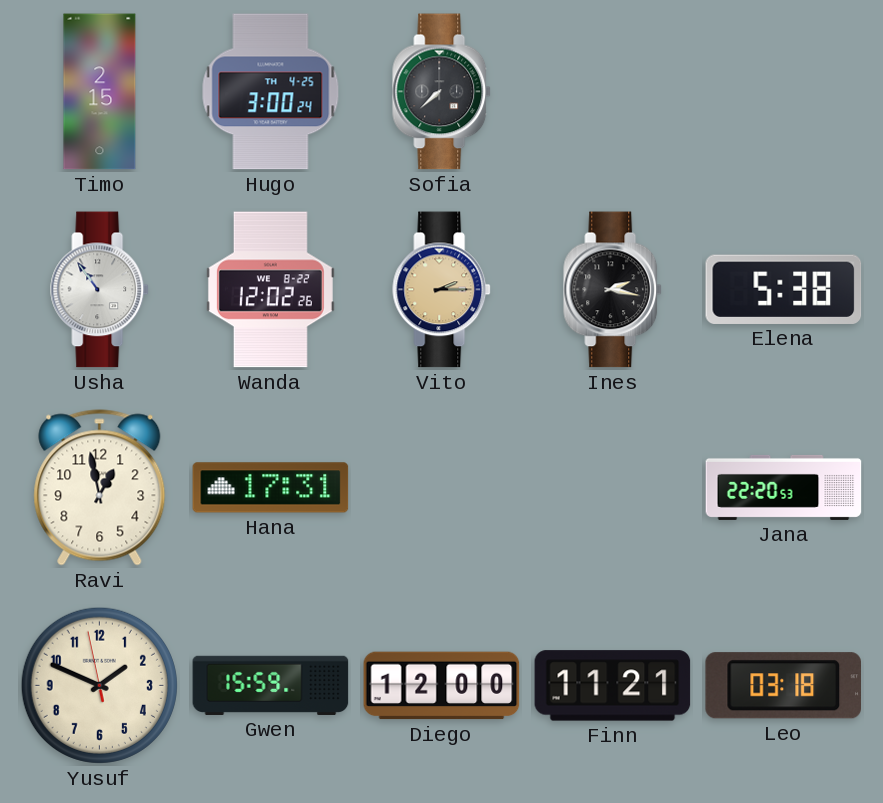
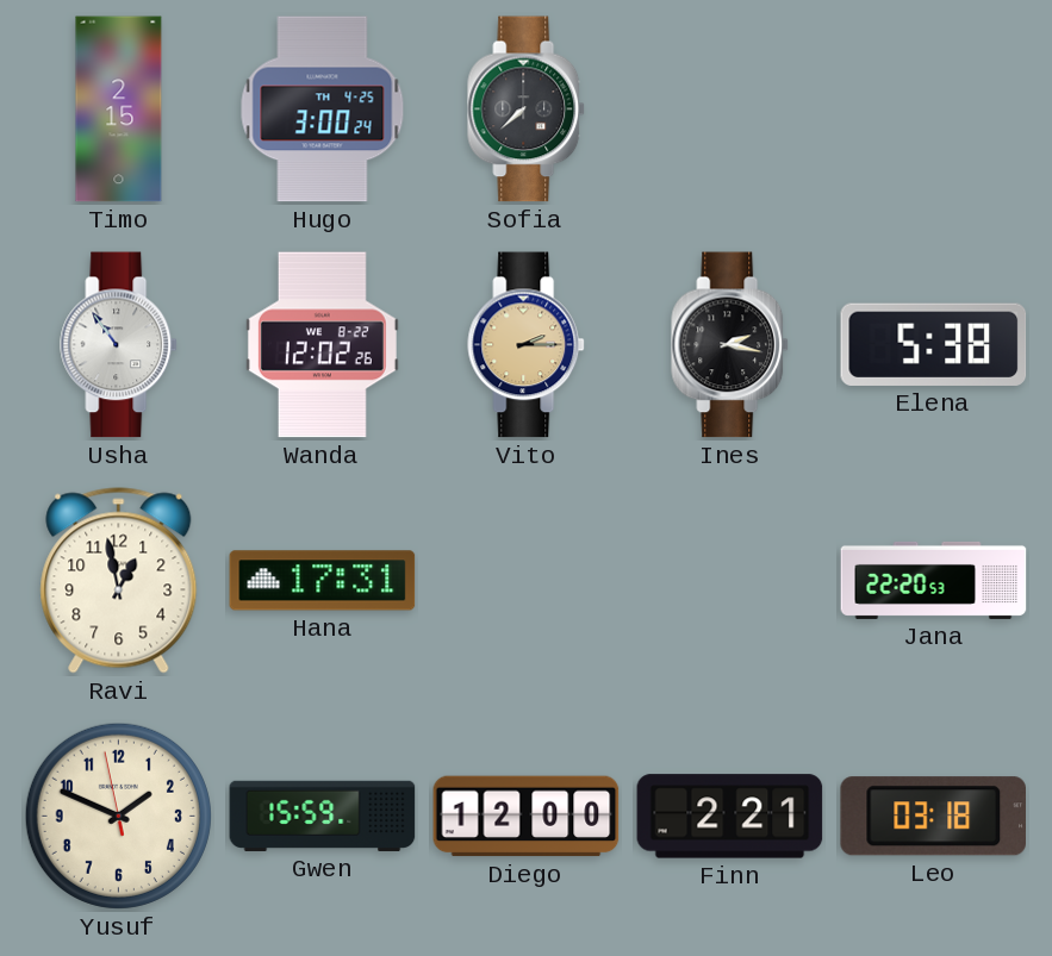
Finn: 11:21 -> 2:21
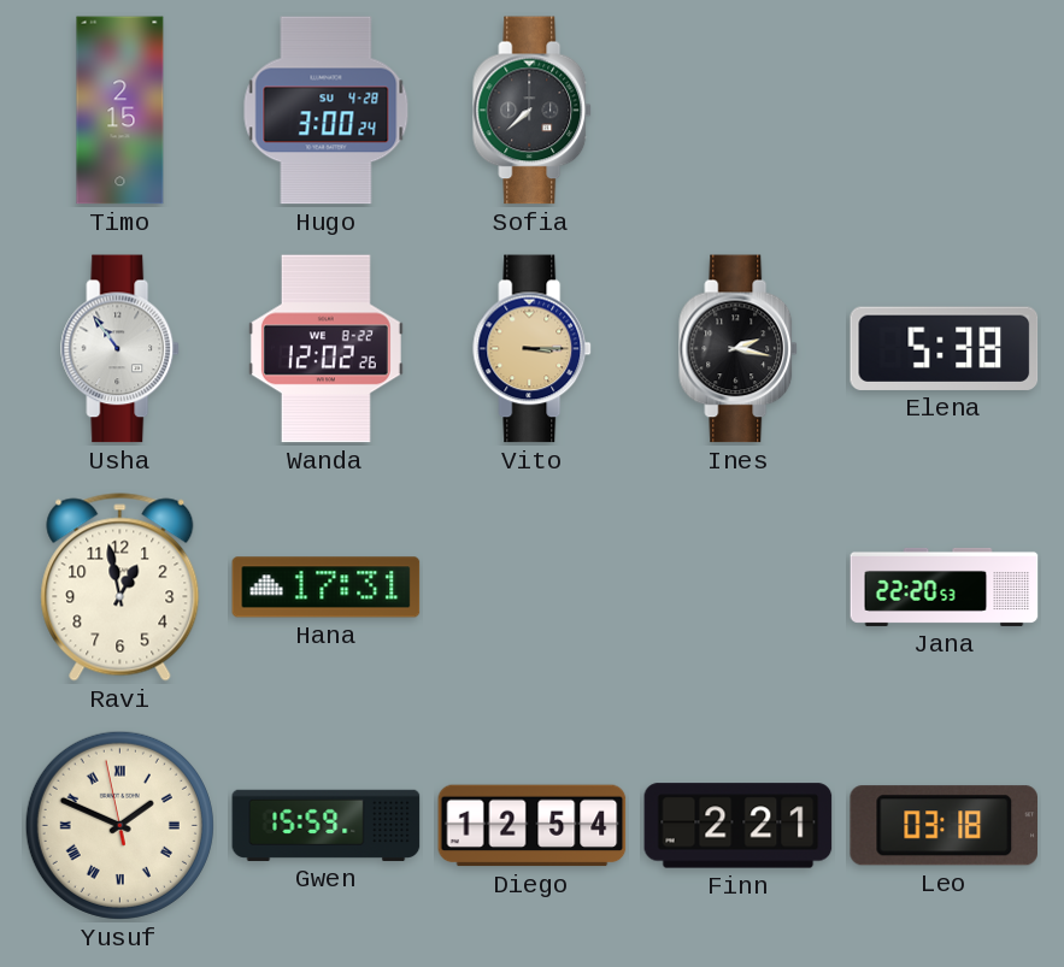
Hugo date: TH 4-25 -> SU 4-28
Vito: 2:15 -> 3:15
Yusuf numerals: Arabic -> Roman
Diego: 12:00 -> 12:54
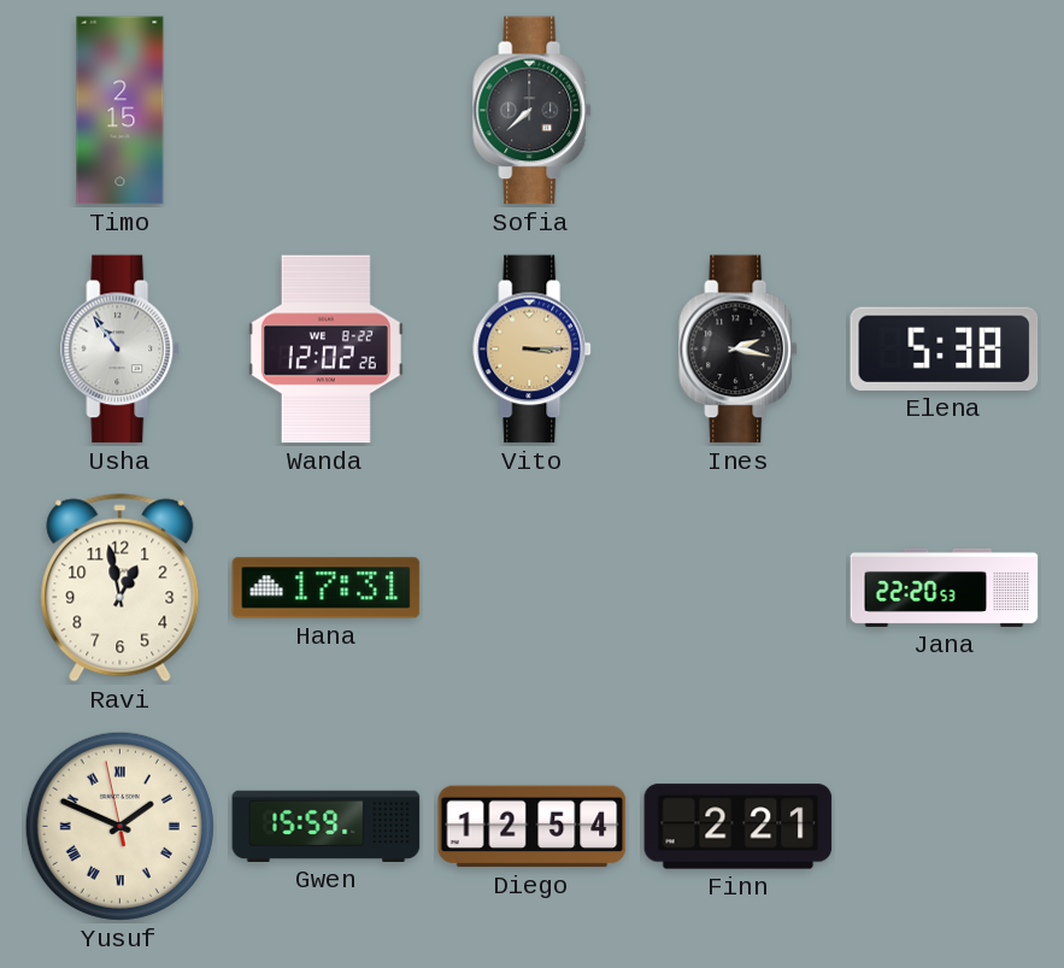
Hugo: 3:00 -> none
Leo: 03:18 -> none
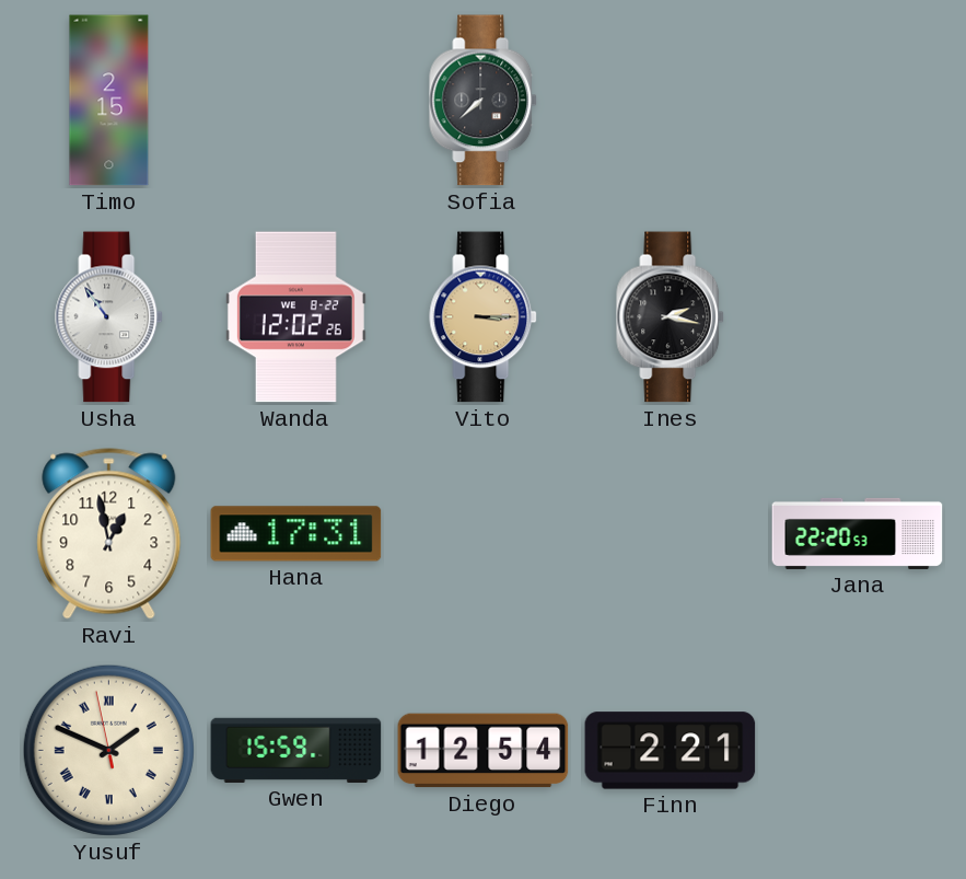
Elena: 5:38 -> none
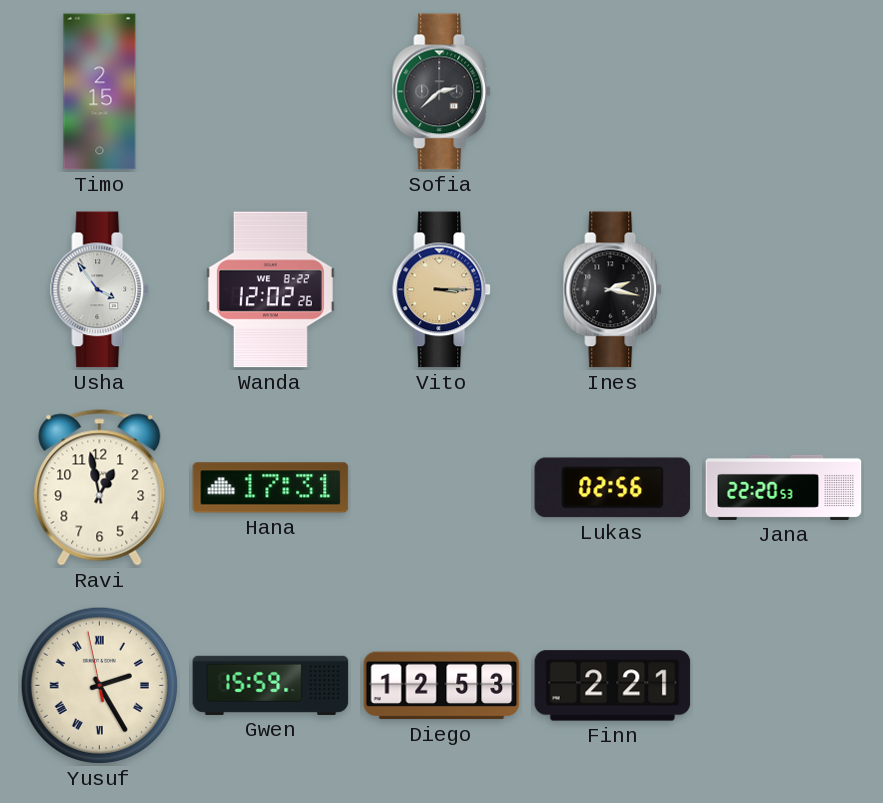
Sofia: 7:38 -> 2:38
Usha: 10:54 -> 3:54
Lukas: none -> 02:56
Yusuf: 1:48 -> 2:24
Diego: 12:54 -> 12:53
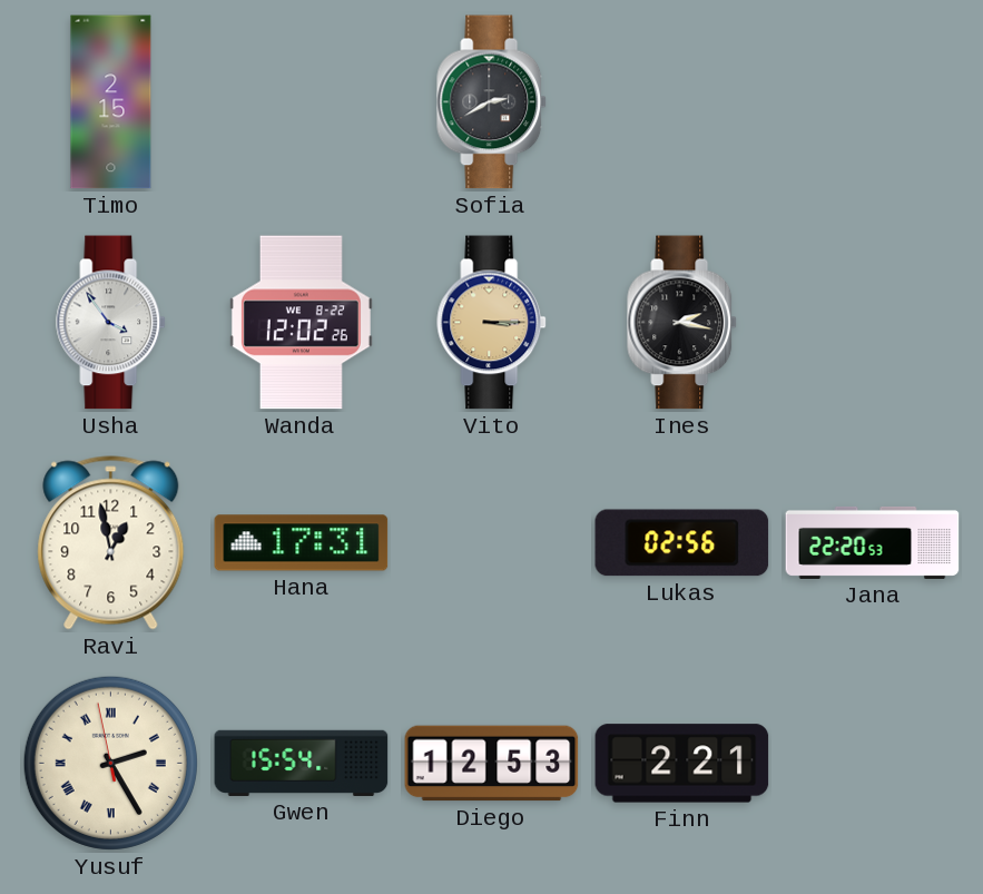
Sofia: 2:38 -> 2:40
Gwen: 15:59 -> 15:54
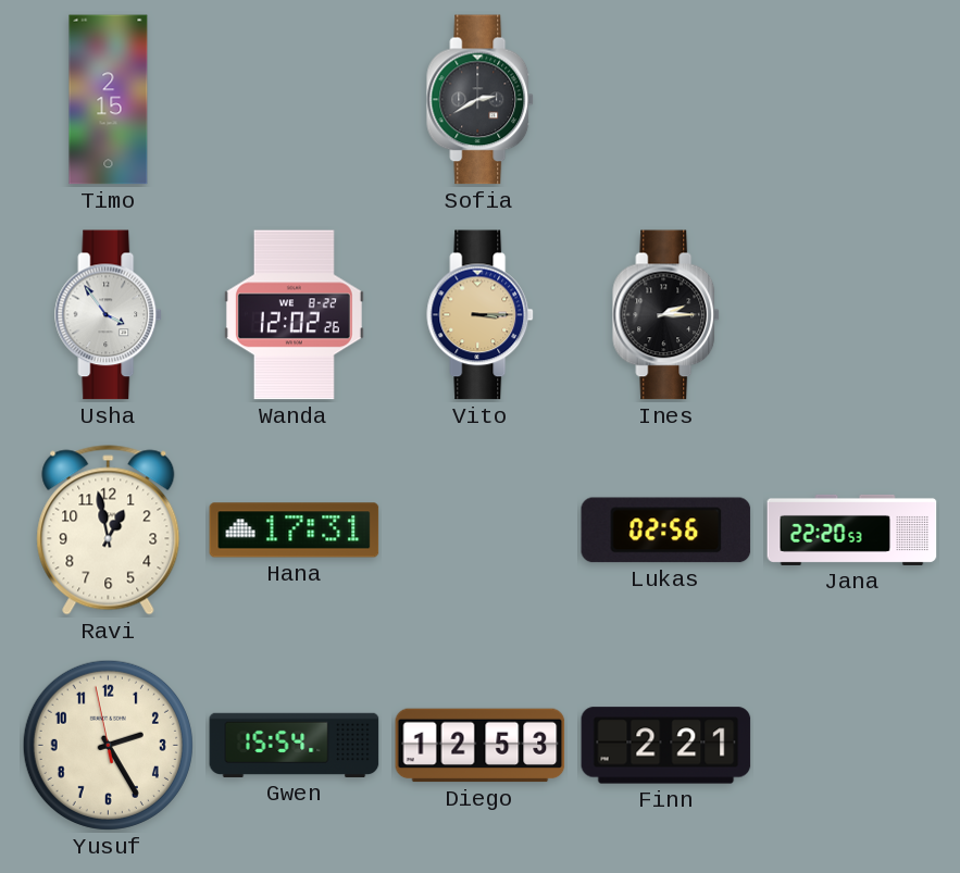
Ines: 2:17 -> 2:15
Yusuf numerals: Roman -> Arabic
